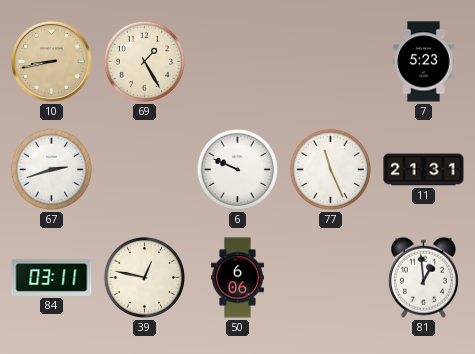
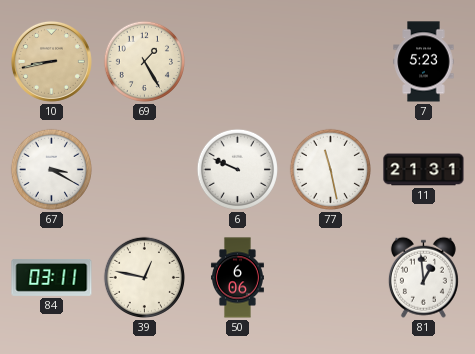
67: 2:42 -> 3:20
77: 11:26 -> 11:28
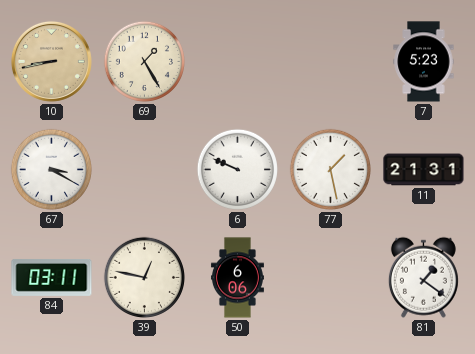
77: 11:28 -> 1:28
81: 12:59 -> 1:21
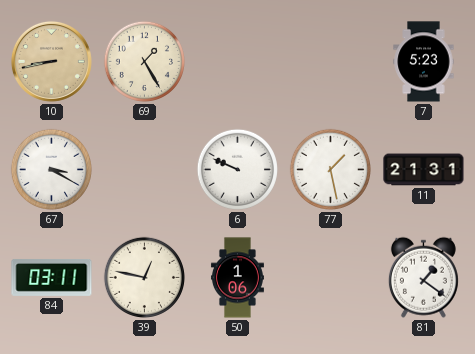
50: 6:06 -> 1:06
